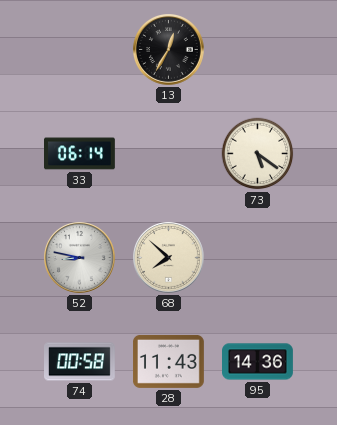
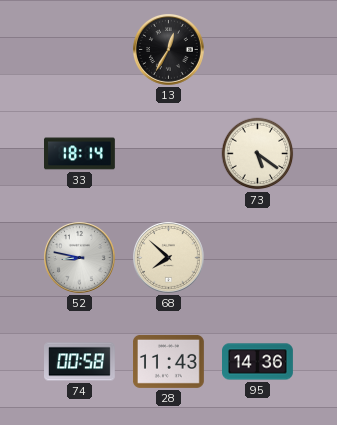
33: 06:14 -> 18:14
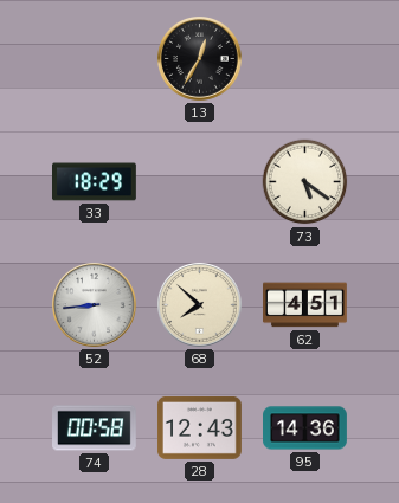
33: 18:14 -> 18:29
52: 8:47 -> 8:44
62: none -> 4:51
28: 11:43 -> 12:43
